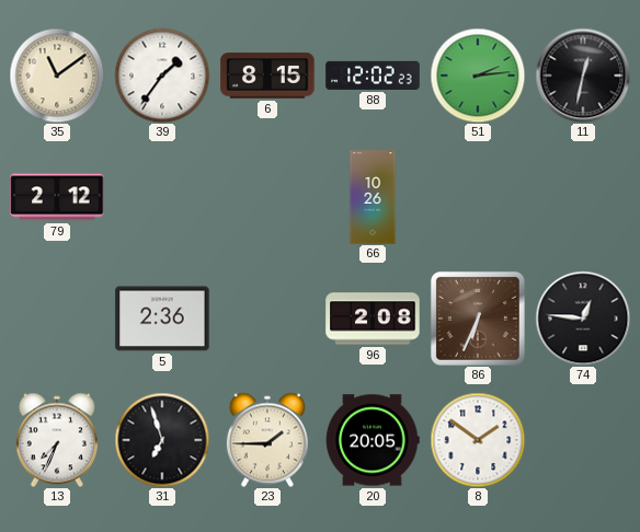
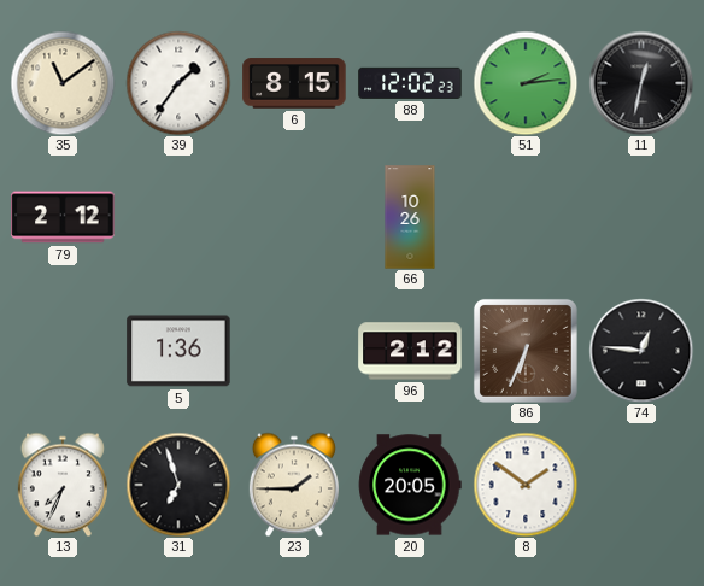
5: 2:36 -> 1:36
96: 2:08 -> 2:12
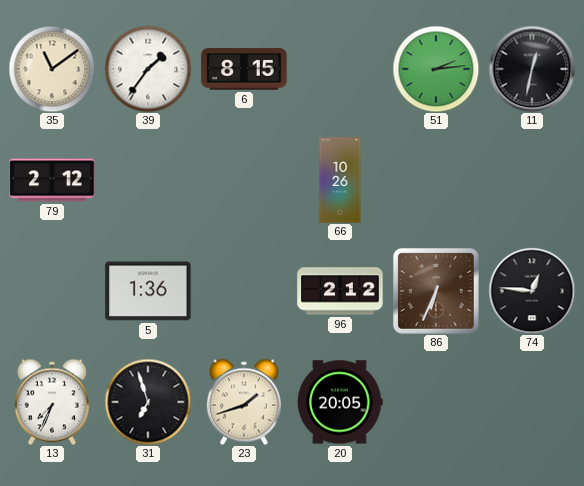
88: 12:02 -> none
23: 1:45 -> 1:42
8: 1:51 -> none
